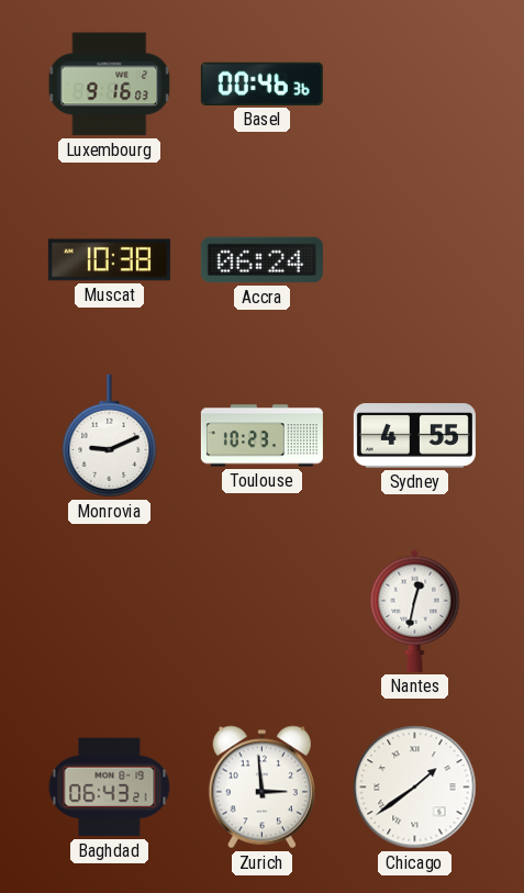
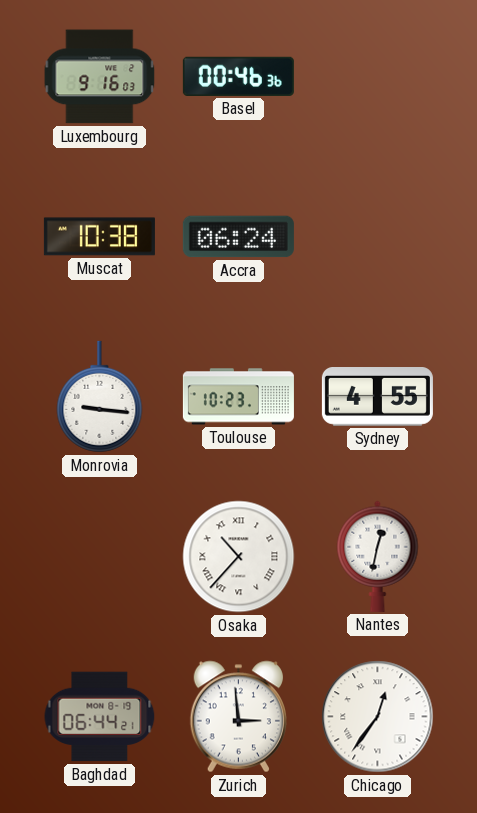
Monrovia: 9:11 -> 9:16
Osaka: none -> 10:37
Baghdad: 06:43 -> 06:44
Chicago: 1:39 -> 12:36
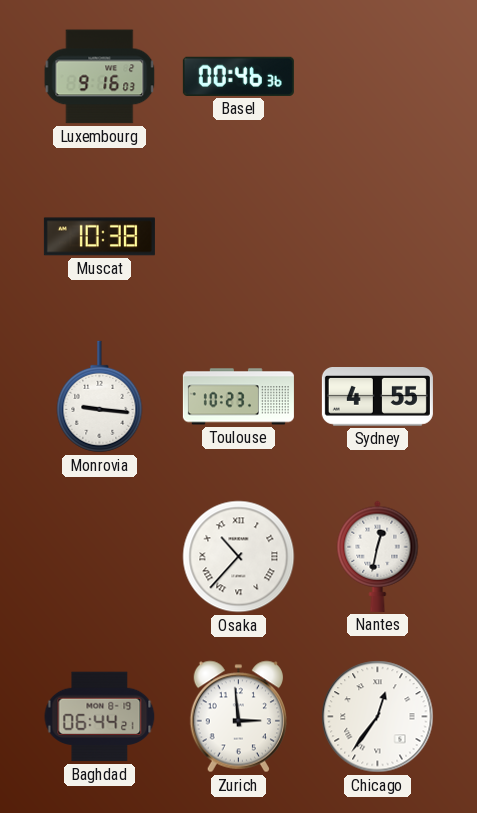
Accra: 06:24 -> none
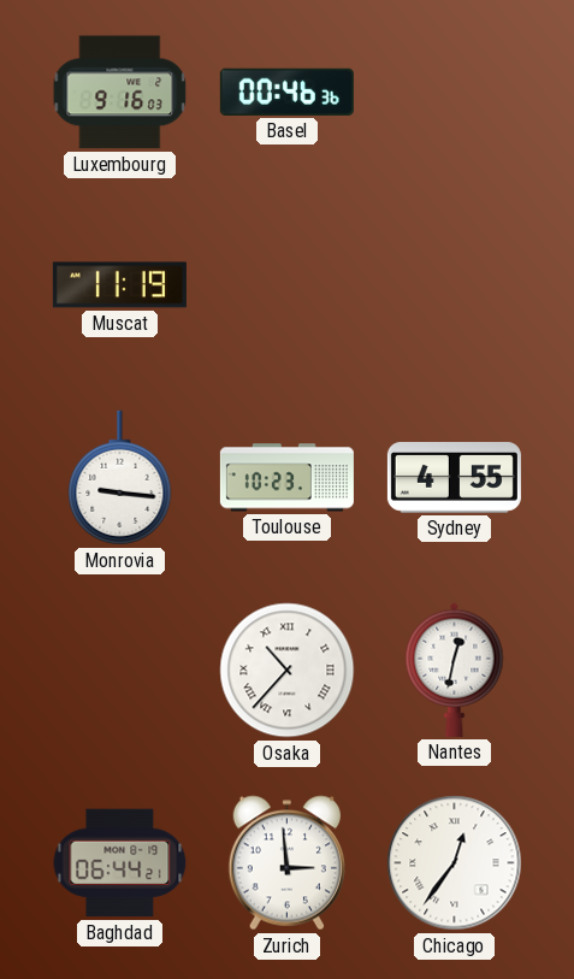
Muscat: 10:38 -> 11:19
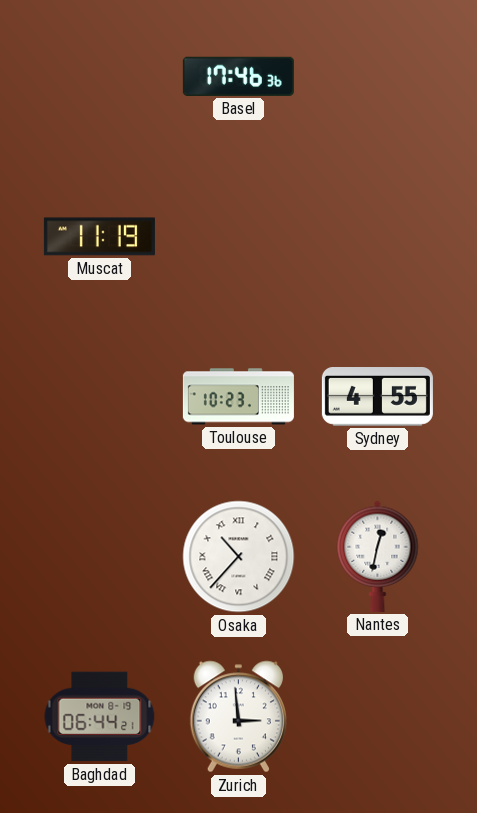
Luxembourg: 9:16 -> none
Basel: 00:46 -> 17:46
Monrovia: 9:16 -> none
Chicago: 12:36 -> none
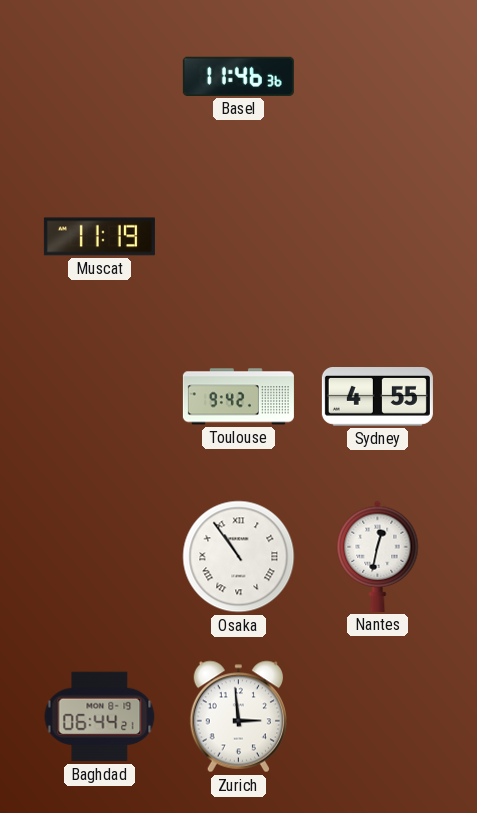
Basel: 17:46 -> 11:46
Toulouse: 10:23 -> 9:42
Osaka: 10:37 -> 10:54
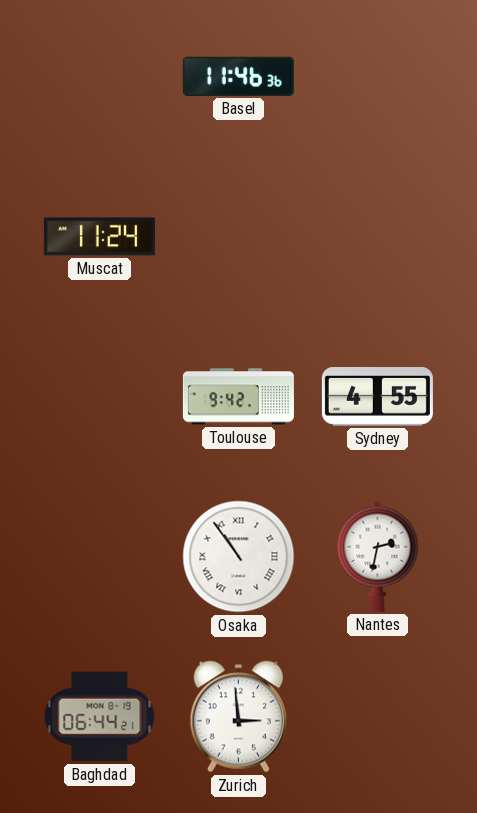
Muscat: 11:19 -> 11:24
Nantes: 12:32 -> 2:32
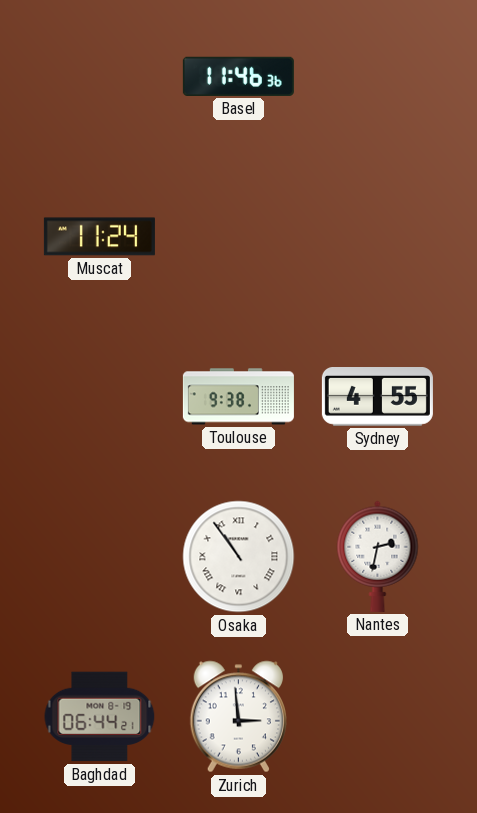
Toulouse: 9:42 -> 9:38
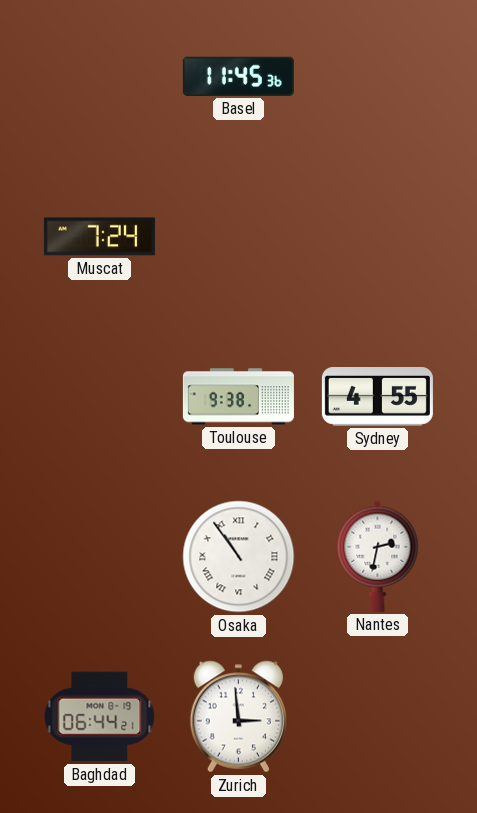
Basel: 11:46 -> 11:45
Muscat: 11:24 -> 7:24
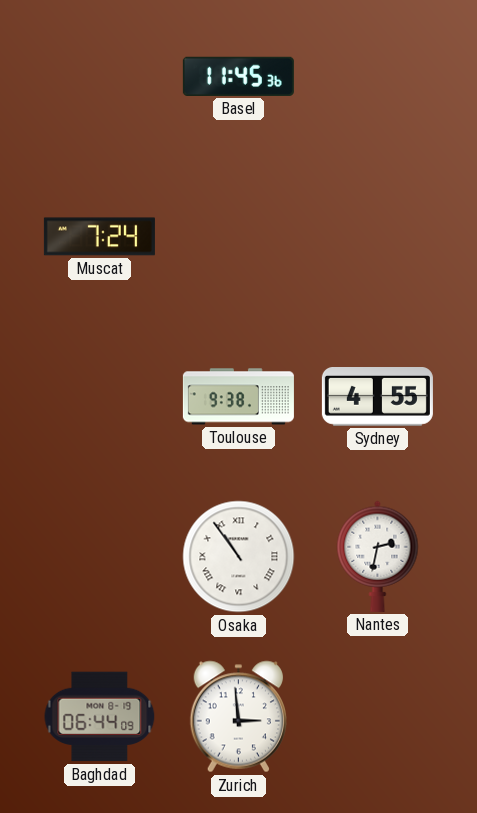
Baghdad: 06:44:21 -> 06:44:09
